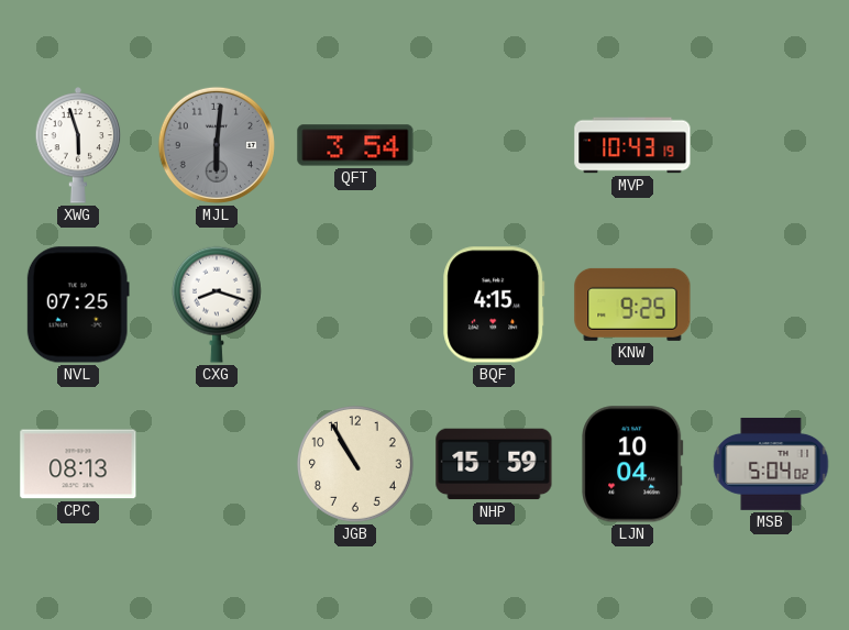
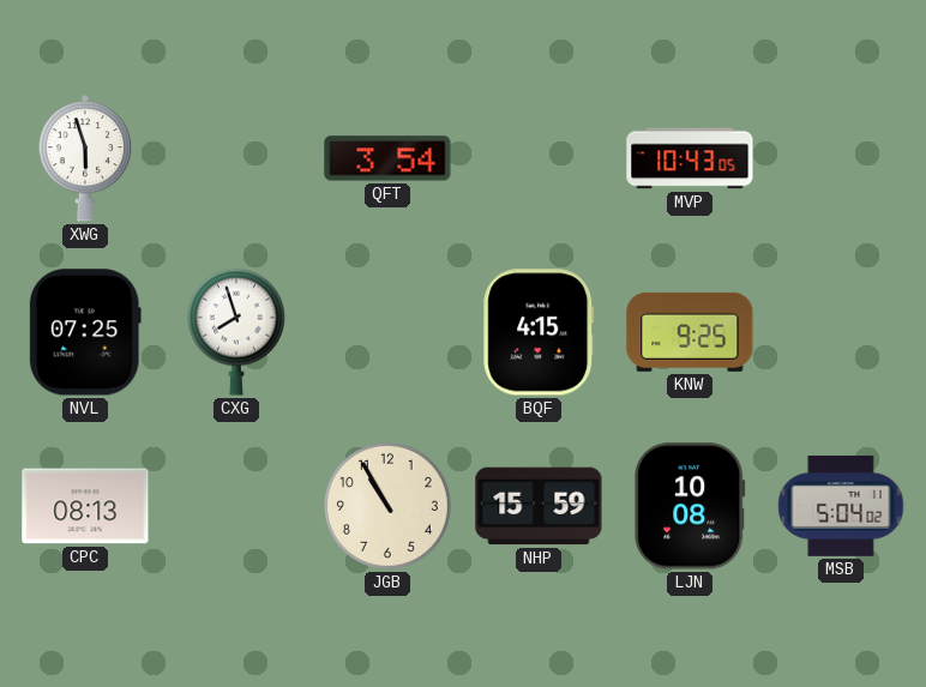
MJL: 6:01 -> none
MVP: 10:43:19 -> 10:43:05
CXG: 8:18 -> 7:57
LJN: 10:04 -> 10:08
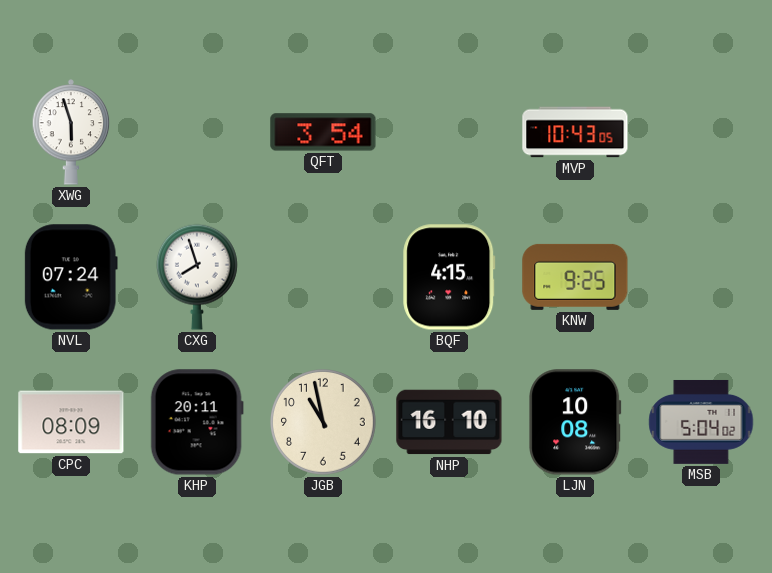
NVL: 07:25 -> 07:24
CPC: 08:13 -> 08:09
KHP: none -> 20:11
JGB: 10:55 -> 10:58
NHP: 15:59 -> 16:10
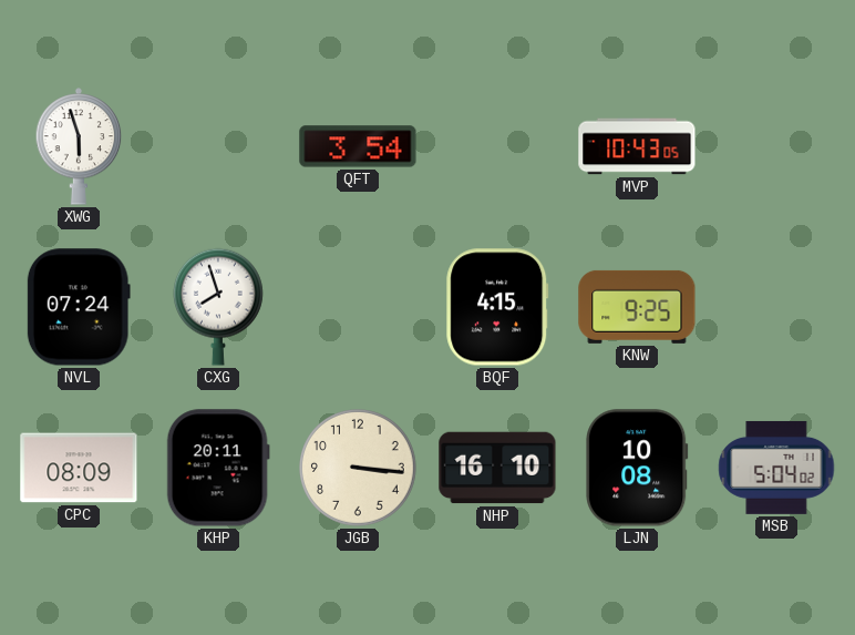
JGB: 10:58 -> 3:16
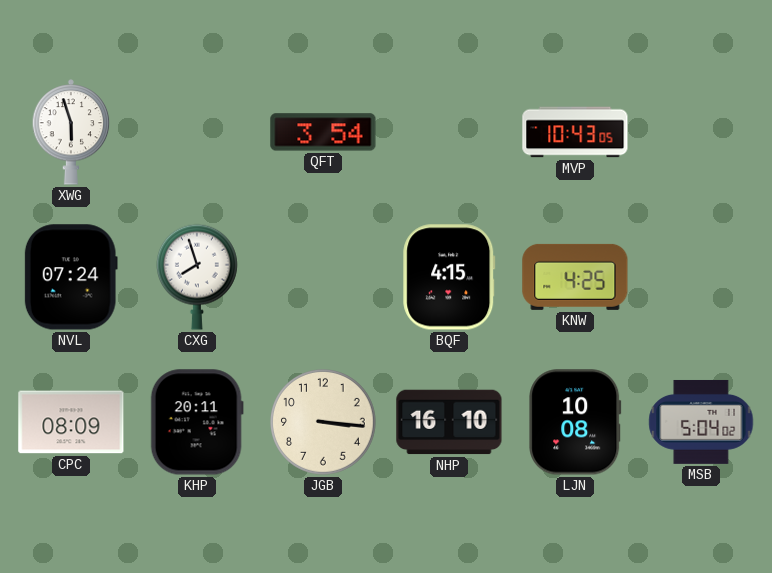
KNW: 9:25 -> 4:25
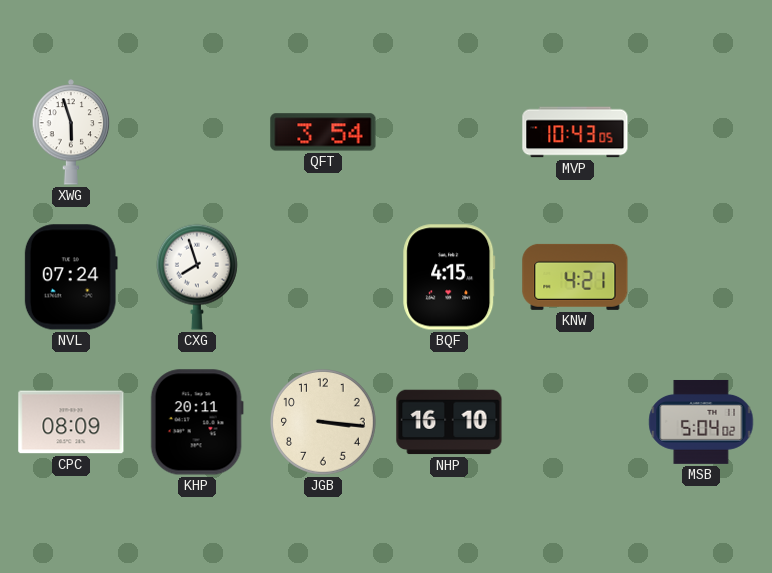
KNW: 4:25 -> 4:21
LJN: 10:08 -> none
